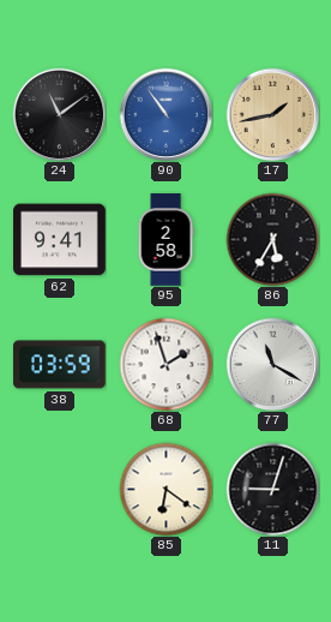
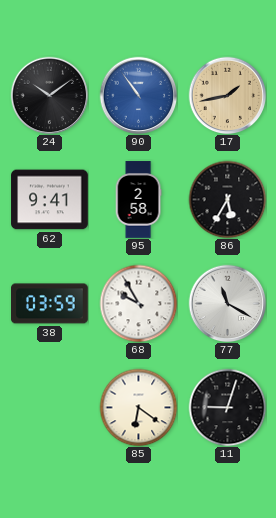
24: 11:09 -> 10:09
68: 1:57 -> 9:55
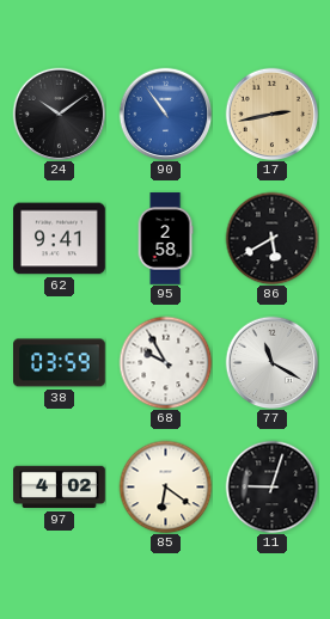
17: 1:43 -> 2:43
86: 5:35 -> 5:40
97: none -> 4:02
